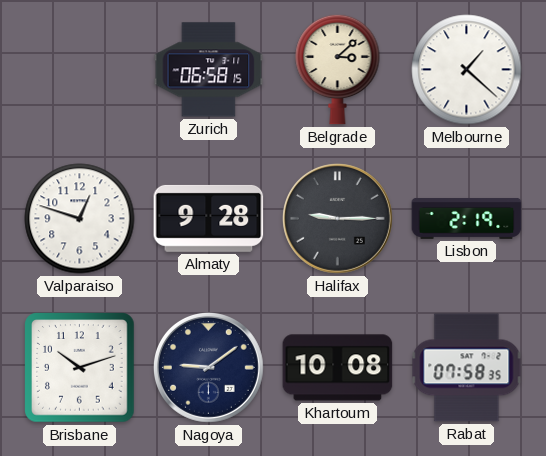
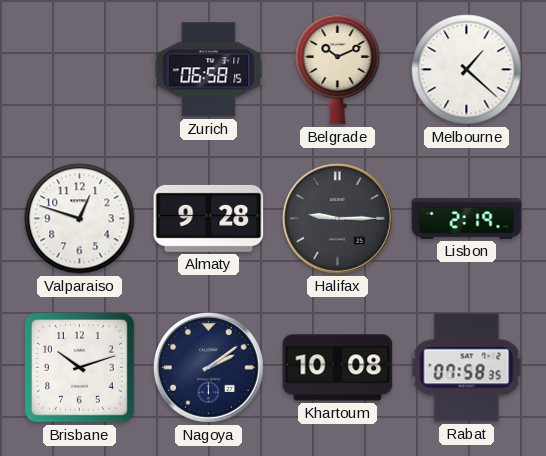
Belgrade: 3:08 -> 10:11
Nagoya: 9:09 -> 2:09
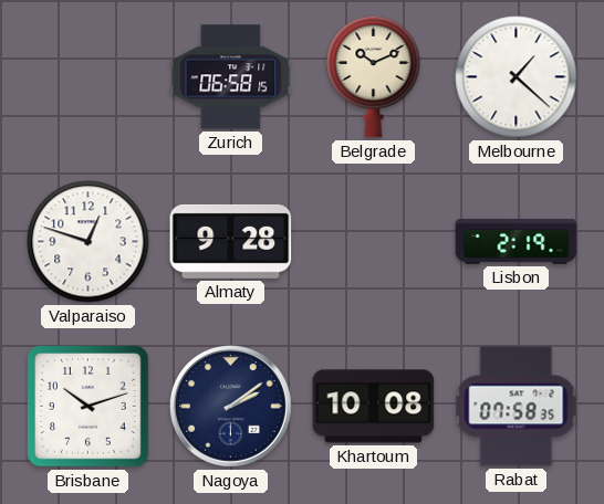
Halifax: 9:15 -> none
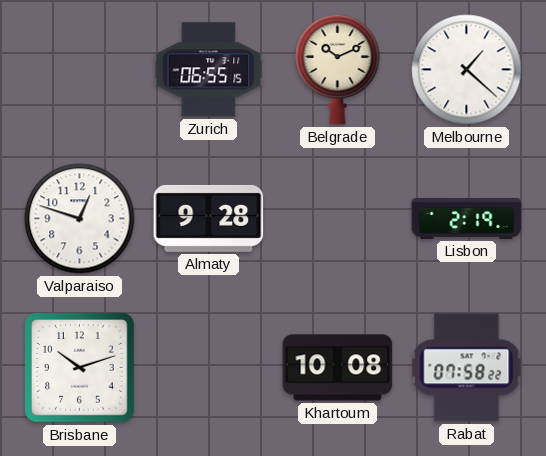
Zurich: 06:58 -> 06:55
Nagoya: 2:09 -> none
Rabat: 07:58:35 -> 07:58:22
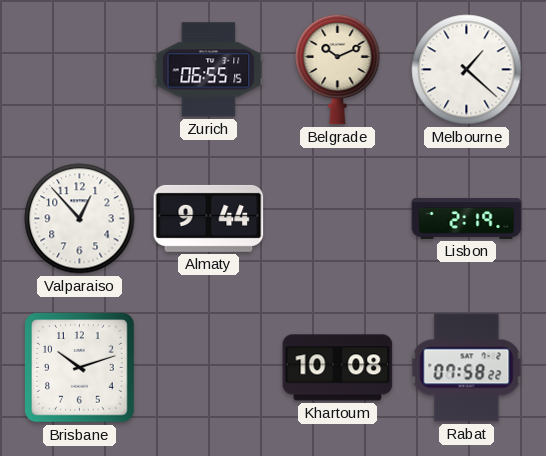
Valparaiso: 12:48 -> 12:53
Almaty: 9:28 -> 9:44
